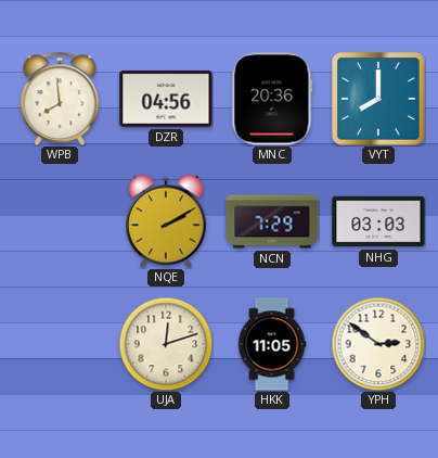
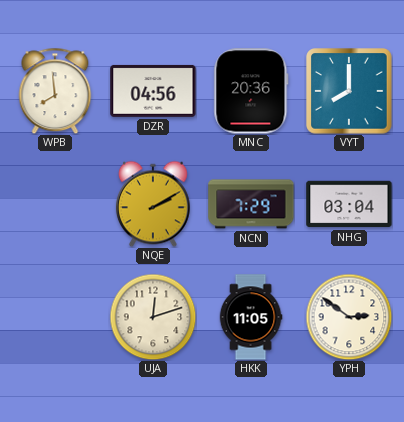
NHG: 03:03 -> 03:04
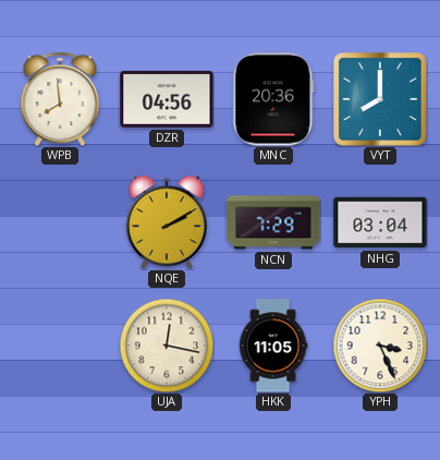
UJA: 12:12 -> 12:17
YPH: 2:51 -> 3:26
